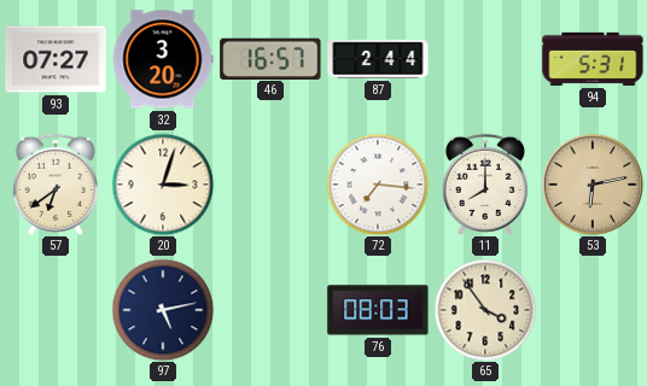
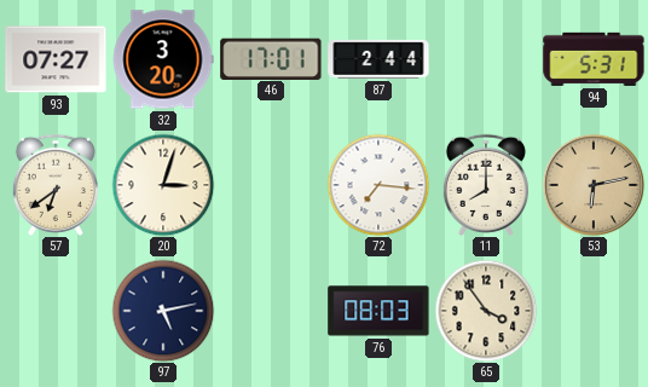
46: 16:57 -> 17:01
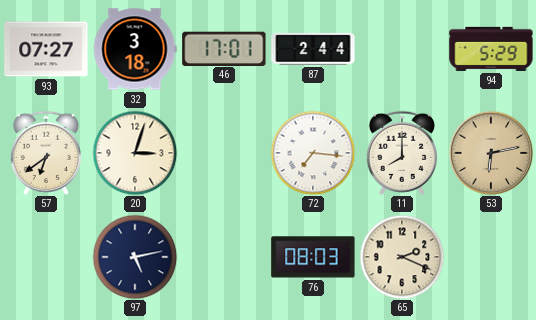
32: 3:20 -> 3:18
94: 5:31 -> 5:29
65: 3:54 -> 2:19
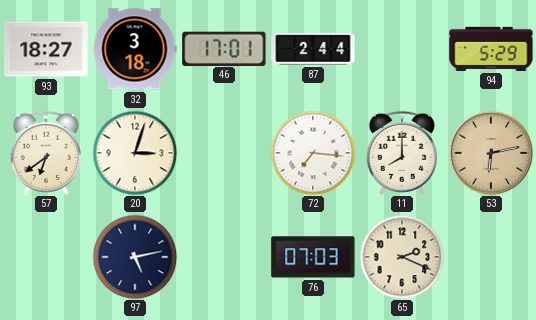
93: 07:27 -> 18:27
76: 08:03 -> 07:03
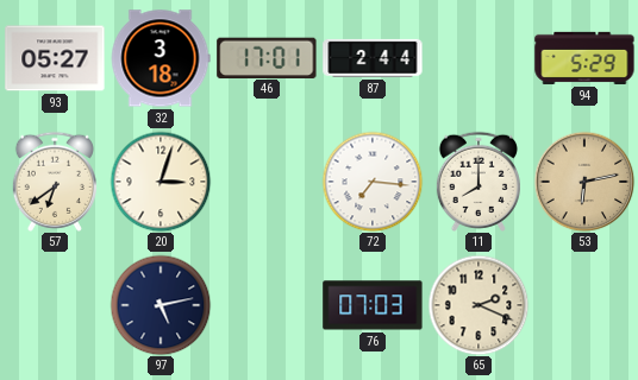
93: 18:27 -> 05:27
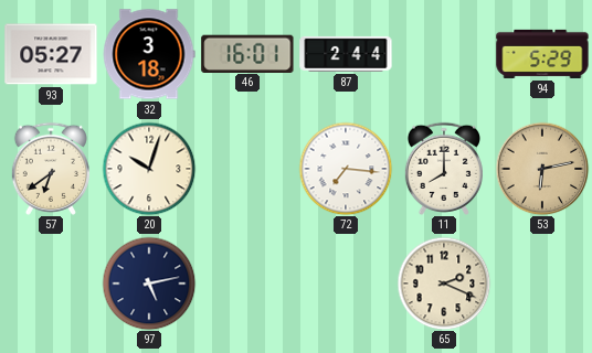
46: 17:01 -> 16:01
20: 3:03 -> 10:03
76: 07:03 -> none
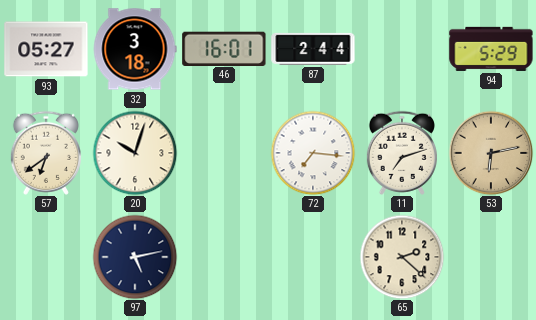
11: 8:00 -> 7:12
65: 2:19 -> 2:22
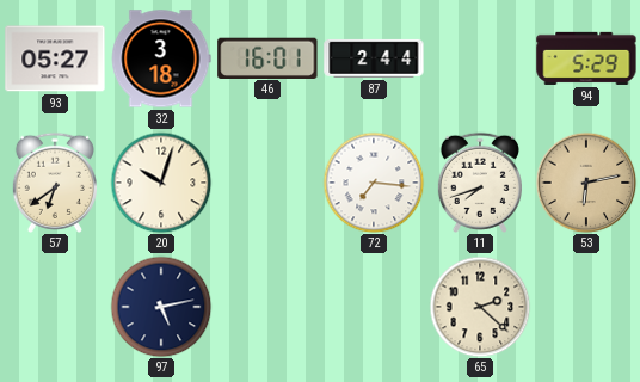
11: 7:12 -> 7:42
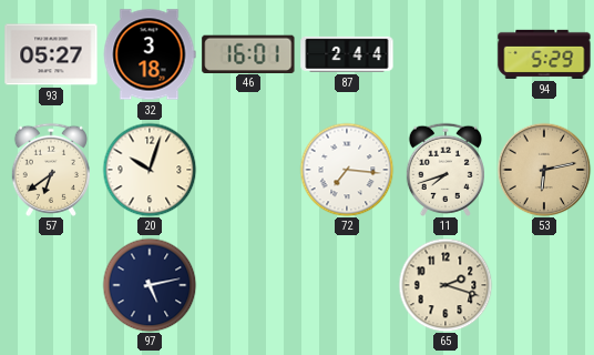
65: 2:22 -> 2:18
